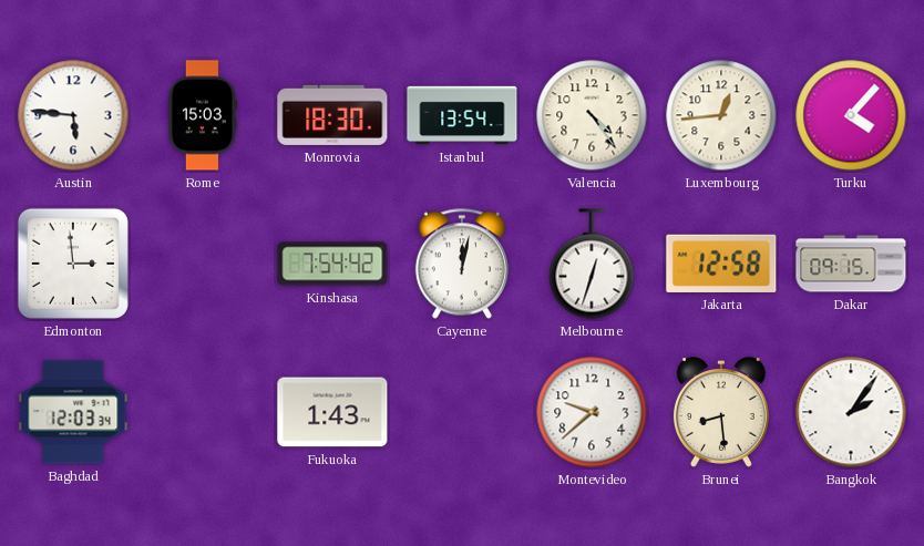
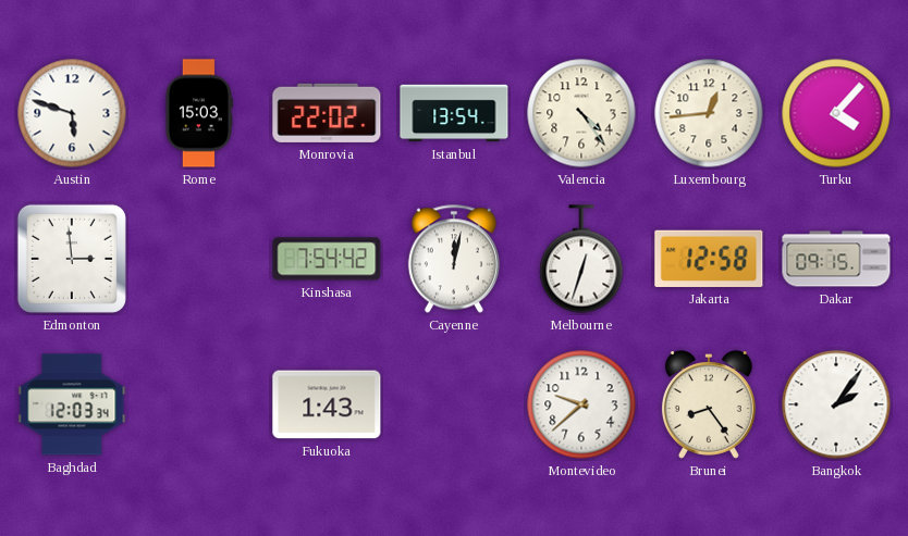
Austin: 5:46 -> 5:48
Monrovia: 18:30 -> 22:02
Brunei: 8:29 -> 8:24
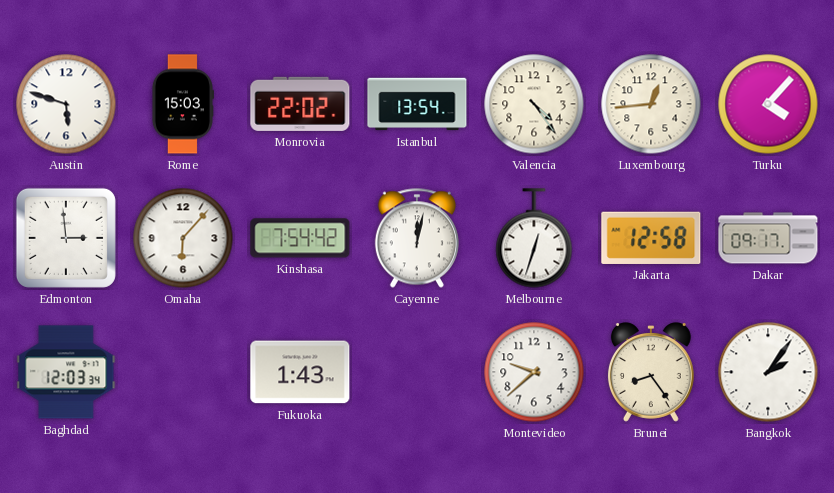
Omaha: none -> 6:07
Dakar: 09:15 -> 09:17
